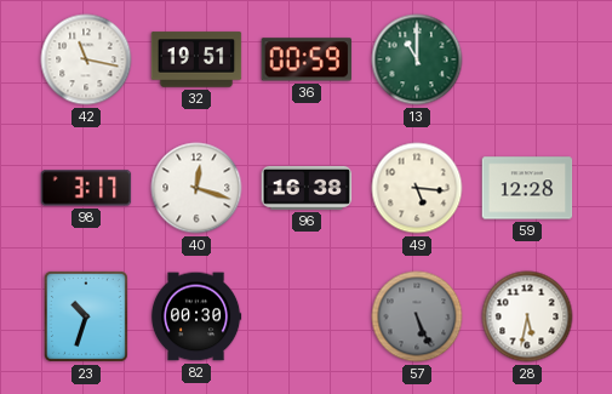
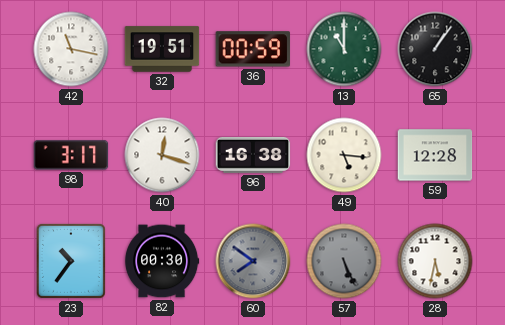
65: none -> 1:06
23: 10:33 -> 10:36
60: none -> 7:51
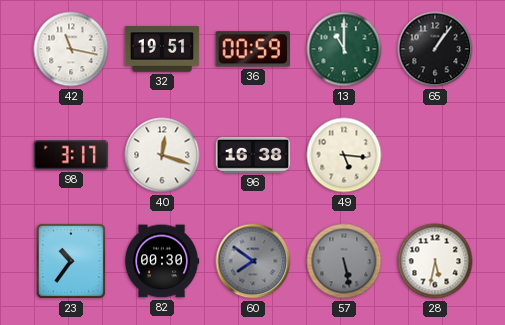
59: 12:28 -> none
57: 5:26 -> 5:28
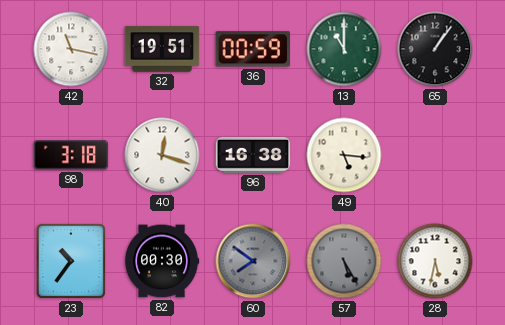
98: 3:17 -> 3:18
57: 5:28 -> 5:25
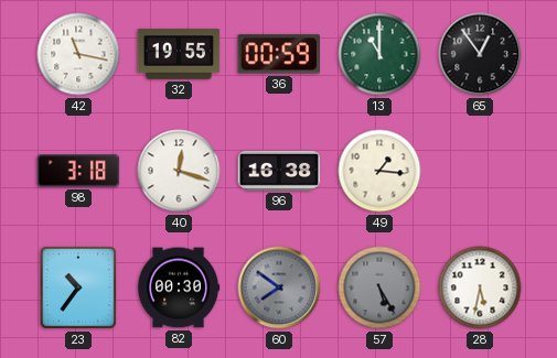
32: 19:51 -> 19:55
65: 1:06 -> 12:54
49: 5:16 -> 1:16
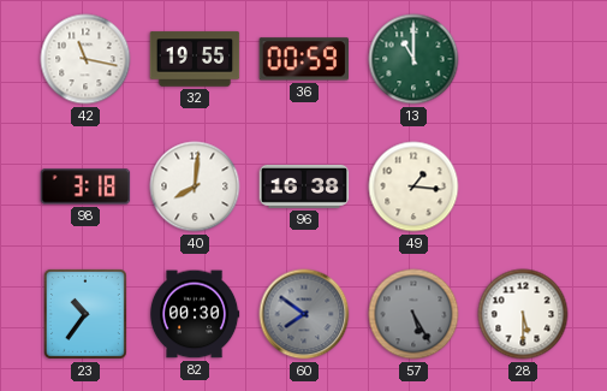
65: 12:54 -> none
40: 12:18 -> 8:01
28: 5:32 -> 5:30
